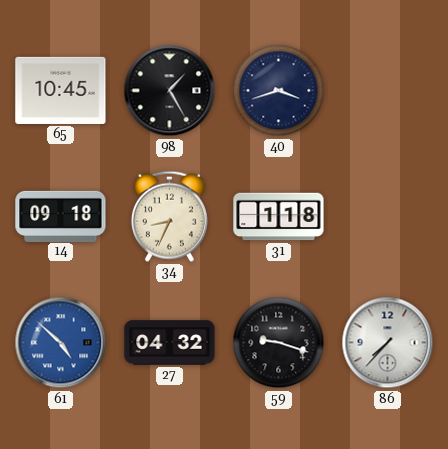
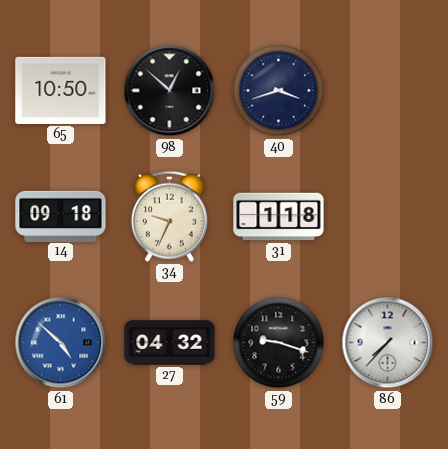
65: 10:45 -> 10:50
98: 1:25 -> 12:52
34: 8:34 -> 9:34
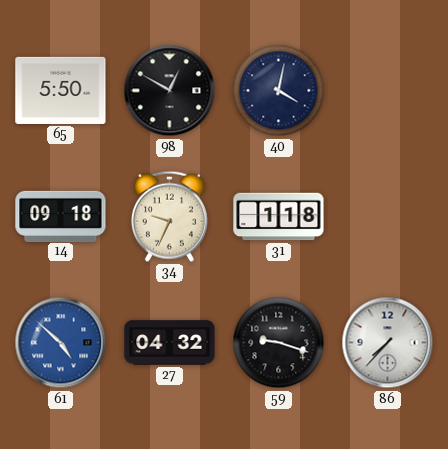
65: 10:50 -> 5:50
98: 12:52 -> 12:50
40: 3:42 -> 4:02
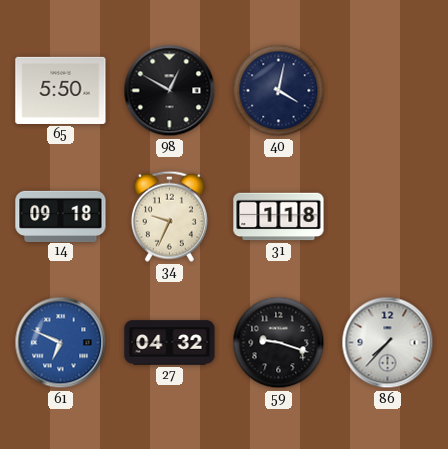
61: 4:52 -> 6:49
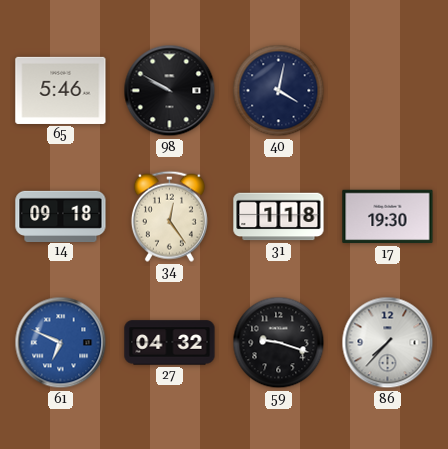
65: 5:50 -> 5:46
98: 12:50 -> 9:50
34: 9:34 -> 12:24
17: none -> 19:30
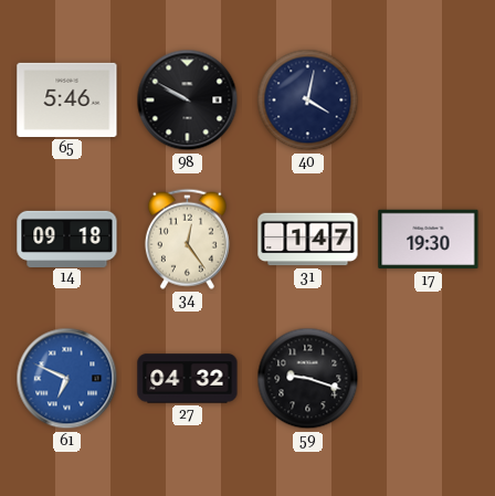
31: 1:18 -> 1:47
86: 7:37 -> none
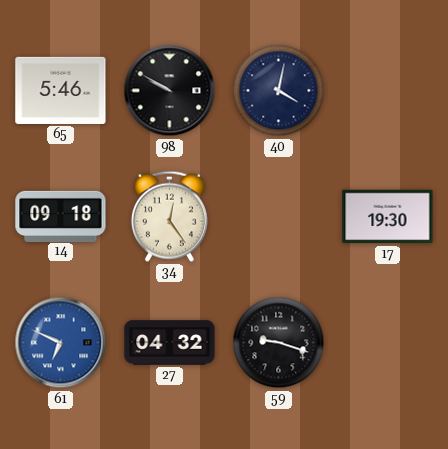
31: 1:47 -> none
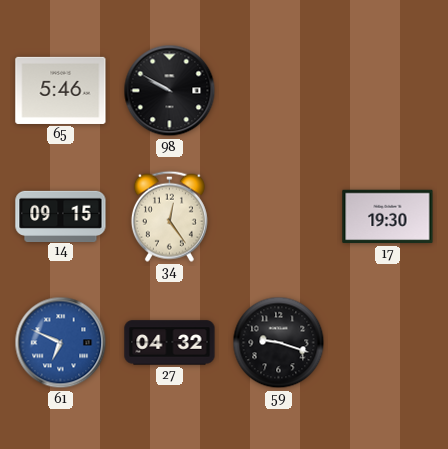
40: 4:02 -> none
14: 09:18 -> 09:15
